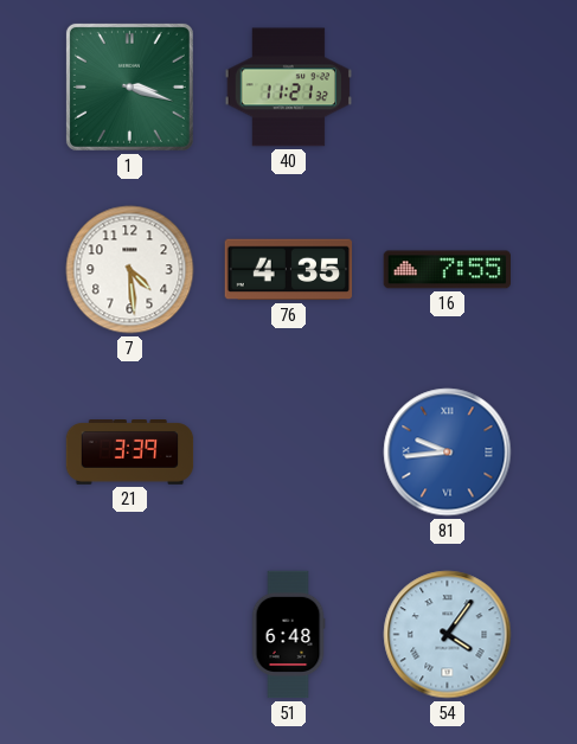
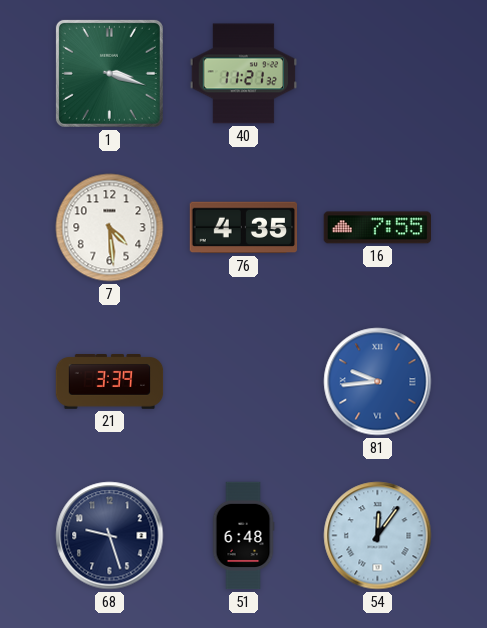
68: none -> 9:27
54: 4:06 -> 12:06
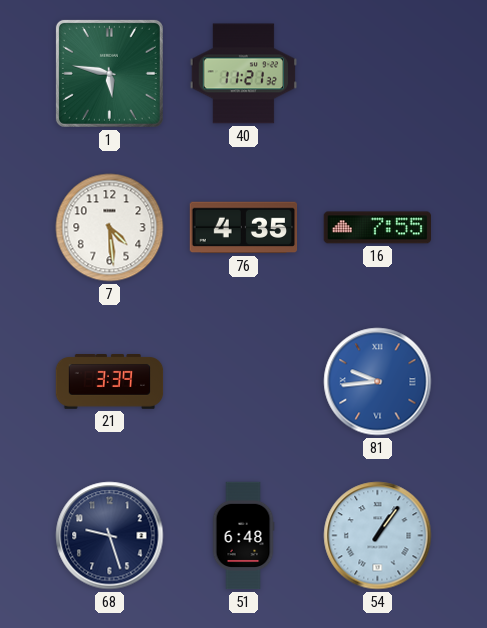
1: 3:18 -> 5:47
54: 12:06 -> 1:06
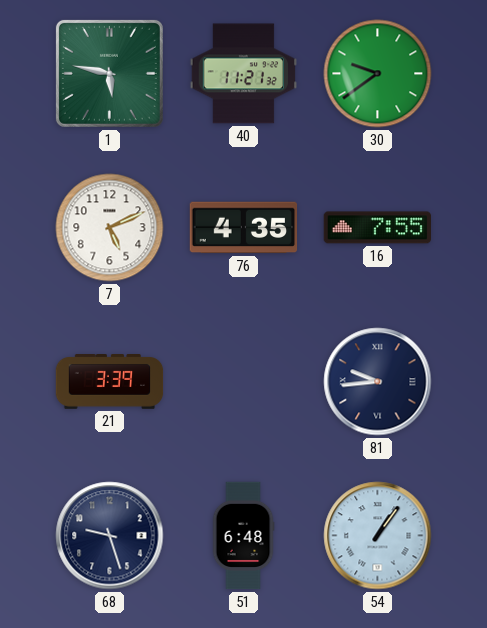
30: none -> 9:39
7: 4:29 -> 5:11
81 dial: blue -> navy
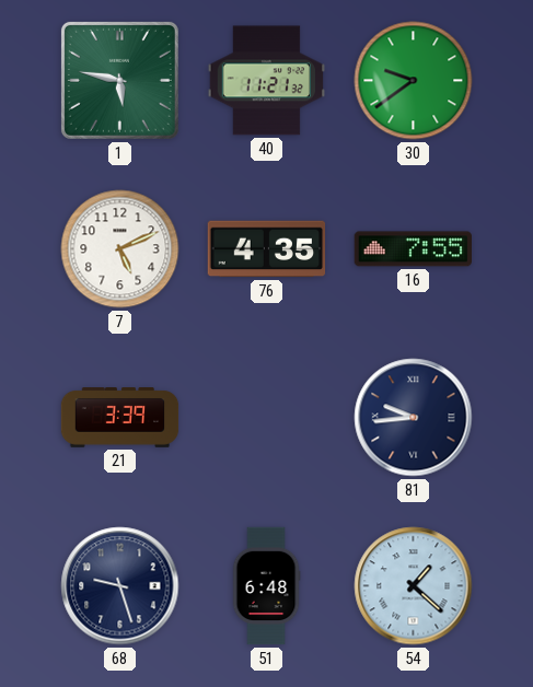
54: 1:06 -> 1:22
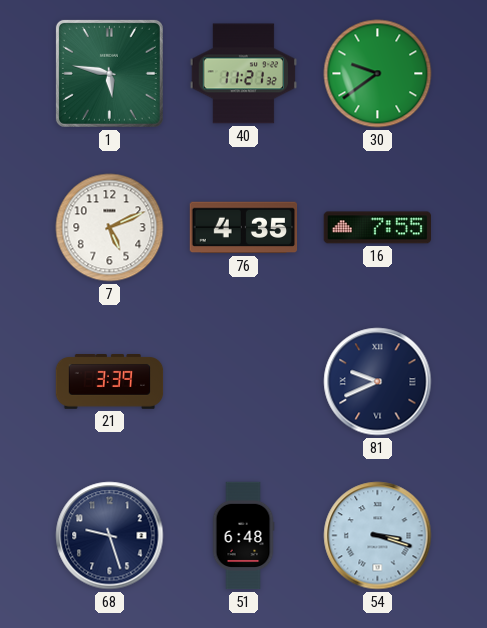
81: 9:44 -> 9:41
54: 1:22 -> 3:18
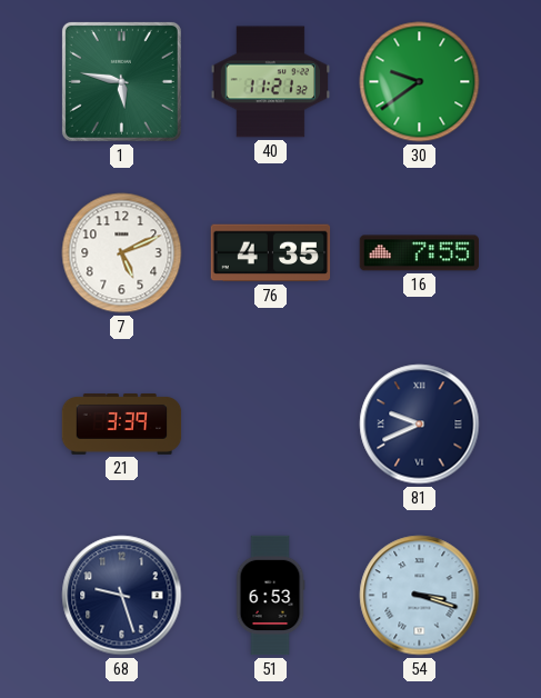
51: 6:48 -> 6:53
